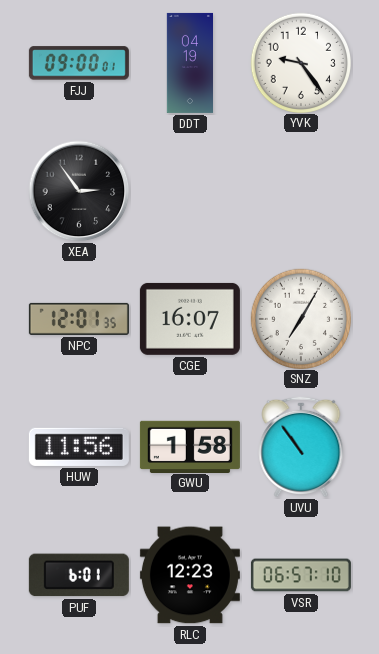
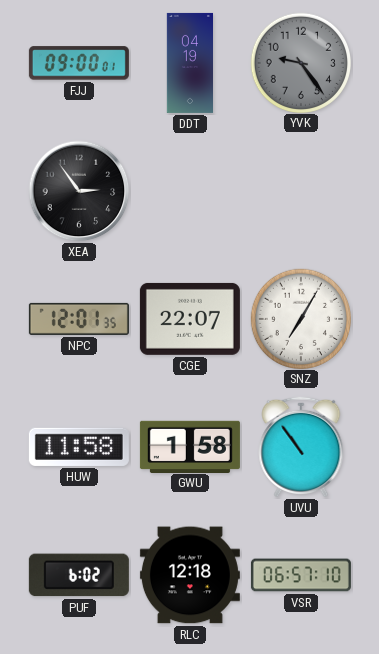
YVK dial: white -> grey
CGE: 16:07 -> 22:07
HUW: 11:56 -> 11:58
PUF: 6:01 -> 6:02
RLC: 12:23 -> 12:18
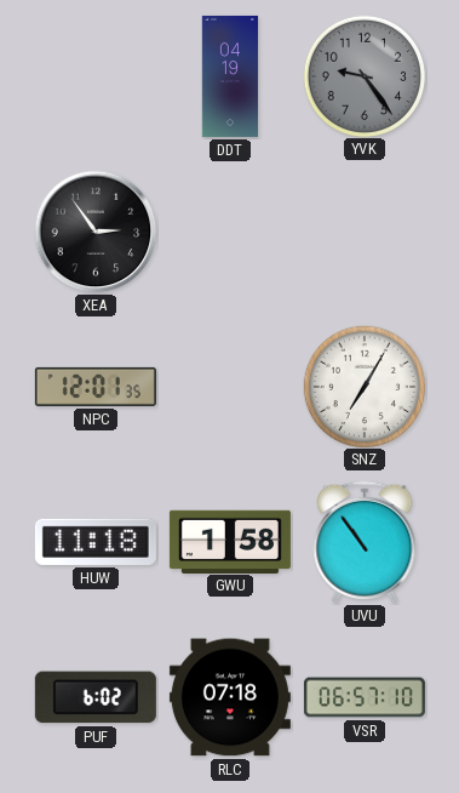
FJJ: 09:00 -> none
CGE: 22:07 -> none
HUW: 11:58 -> 11:18
RLC: 12:18 -> 07:18
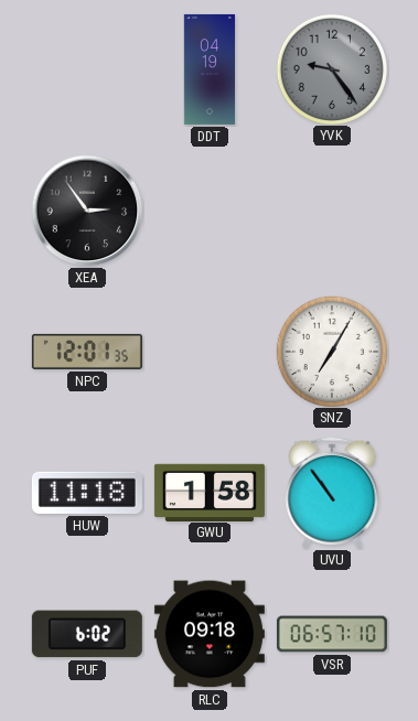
RLC: 07:18 -> 09:18
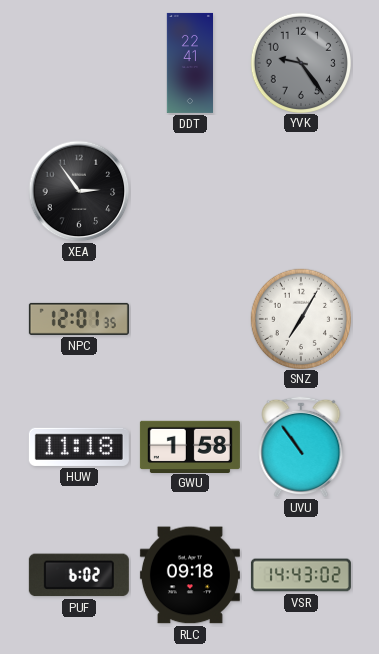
DDT: 04:19 -> 22:41
VSR: 06:57 -> 14:43
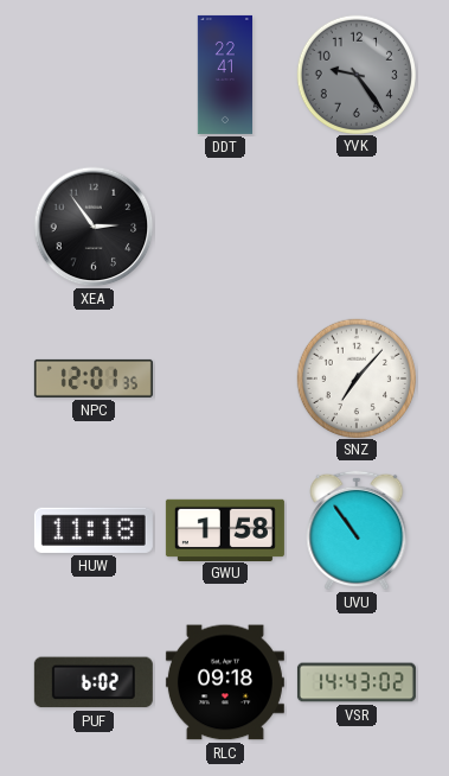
SNZ: 7:05 -> 7:07
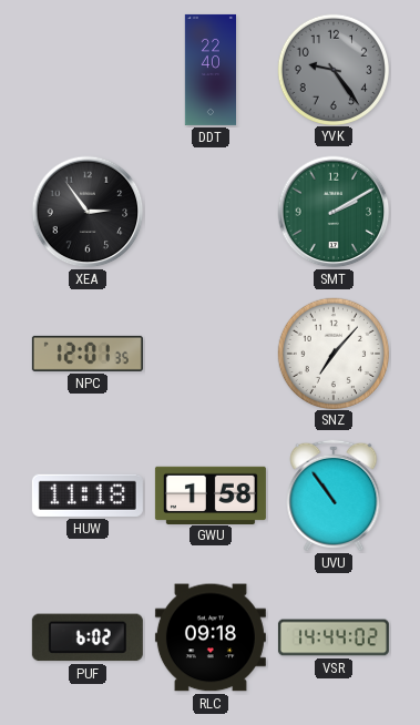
DDT: 22:41 -> 22:40
SMT: none -> 2:10
VSR: 14:43 -> 14:44
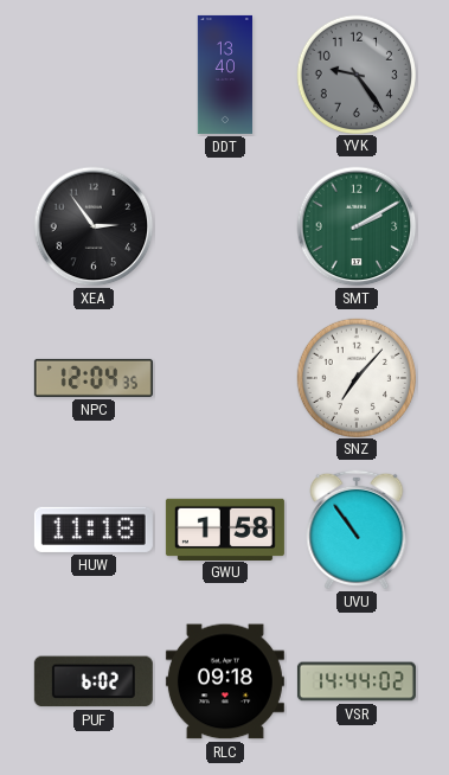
DDT: 22:40 -> 13:40
NPC: 12:01 -> 12:04
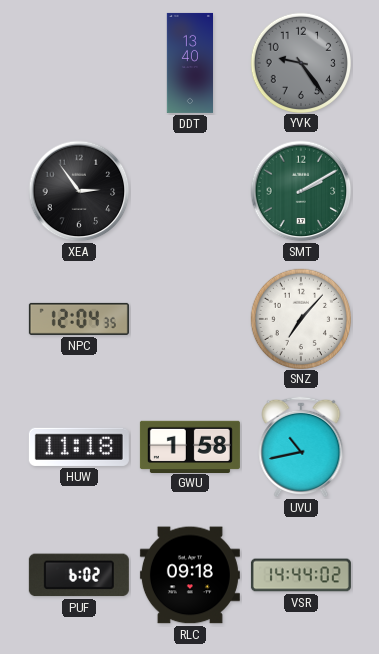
UVU: 10:54 -> 10:43
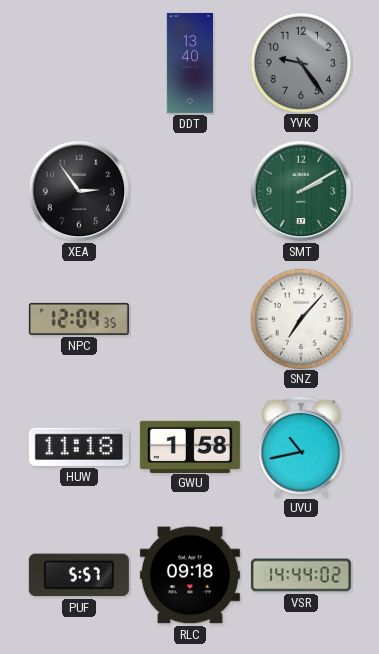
PUF: 6:02 -> 5:57
